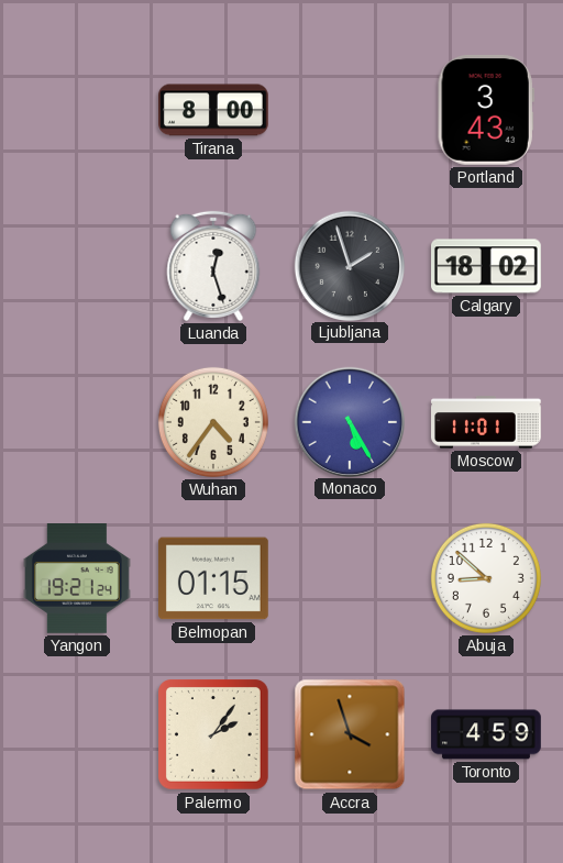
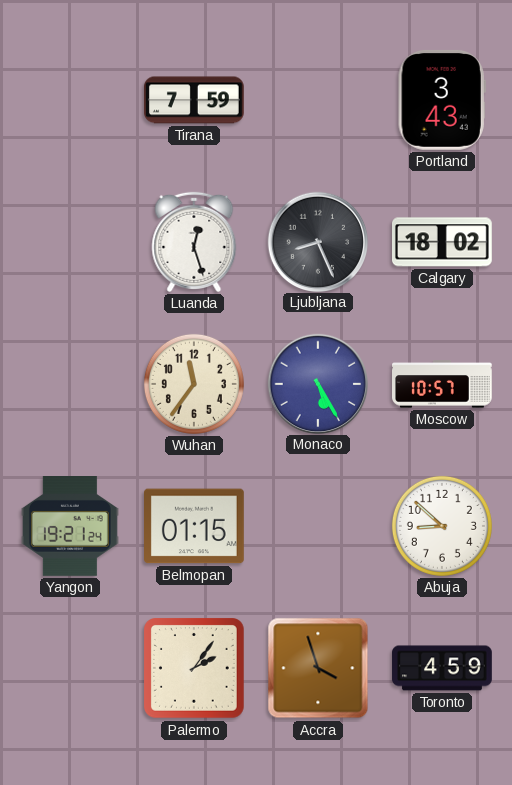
Tirana: 8:00 -> 7:59
Ljubljana: 1:57 -> 8:26
Wuhan: 4:36 -> 11:36
Moscow: 11:01 -> 10:57
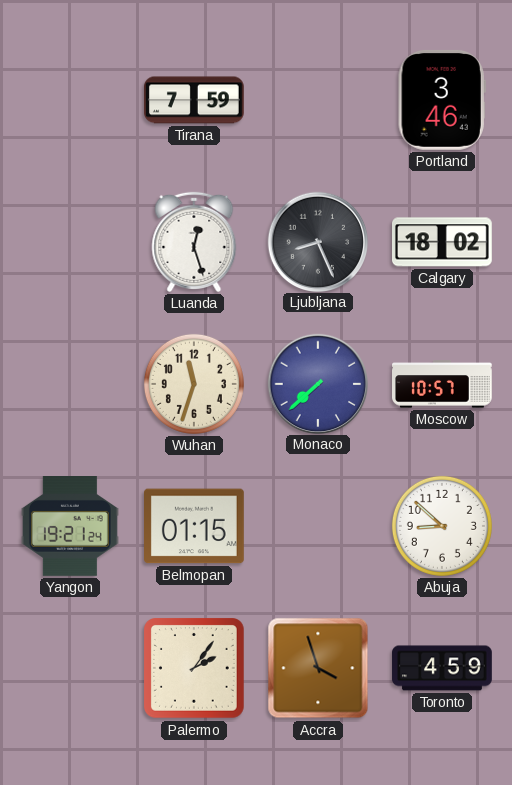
Portland: 3:43 -> 3:46
Wuhan: 11:36 -> 11:33
Monaco: 5:25 -> 7:38
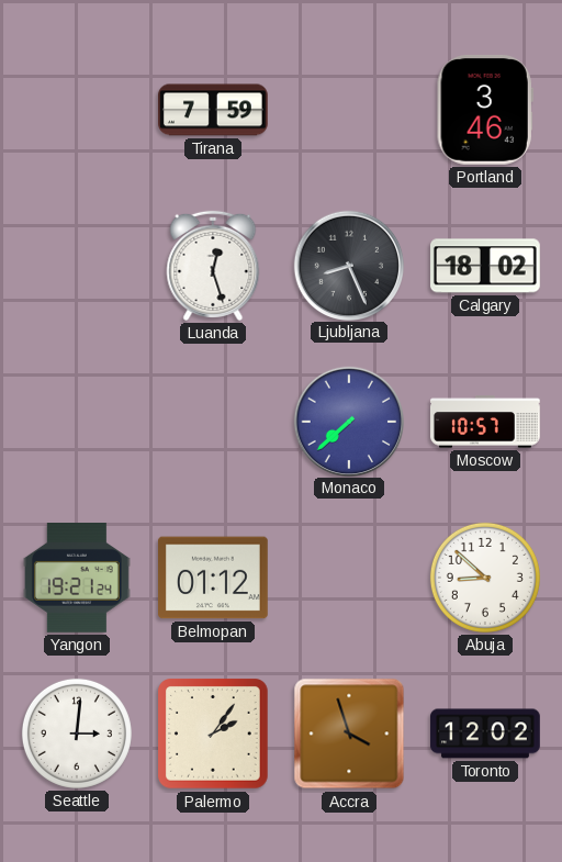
Wuhan: 11:33 -> none
Belmopan: 01:15 -> 01:12
Seattle: none -> 3:01
Toronto: 4:59 -> 12:02
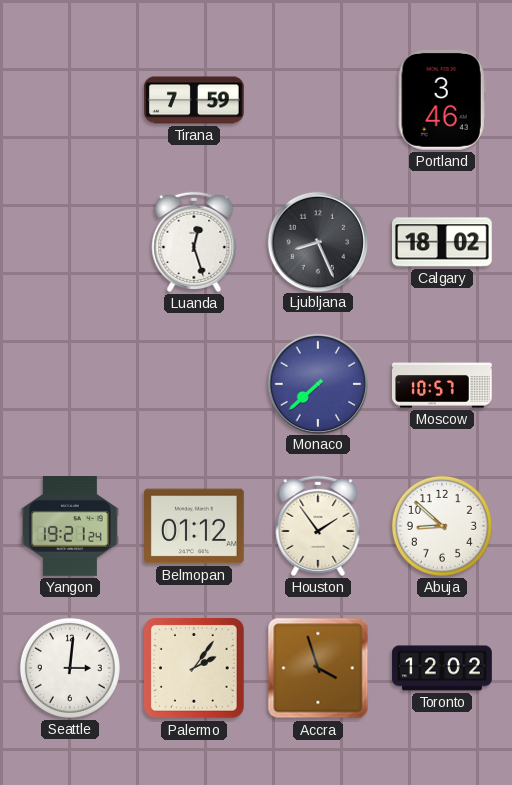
Houston: none -> 1:54
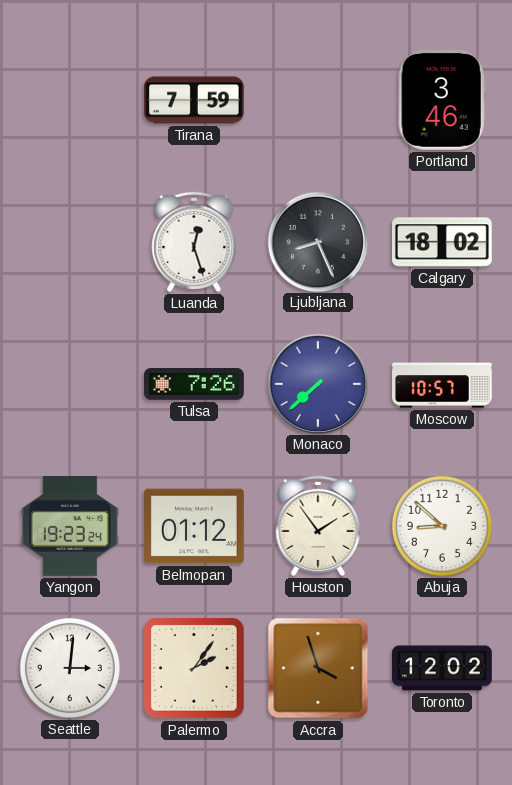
Tulsa: none -> 7:26
Yangon: 19:21 -> 19:23
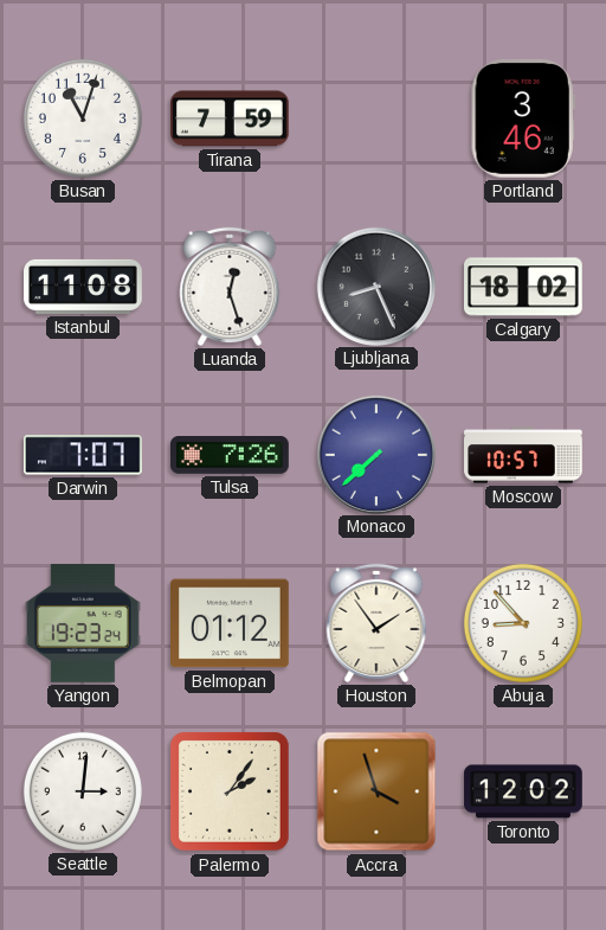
Busan: none -> 11:03
Istanbul: none -> 11:08
Darwin: none -> 7:07
Abuja: 8:52 -> 8:53
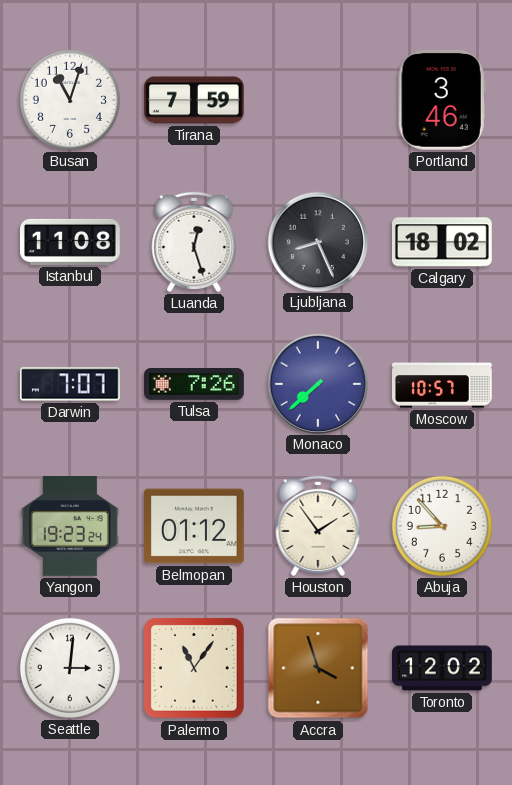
Palermo: 2:06 -> 11:06
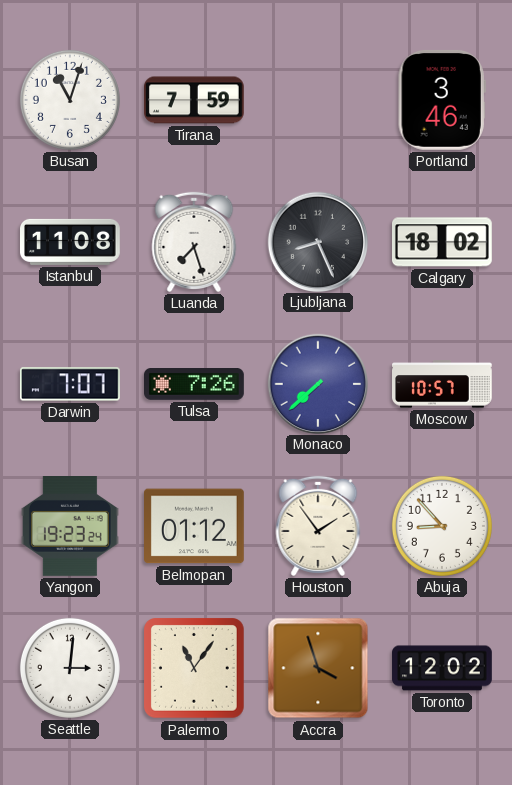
Luanda: 12:27 -> 7:27
